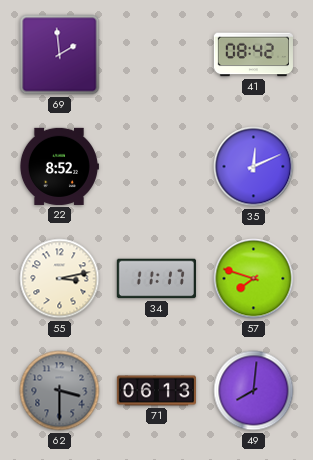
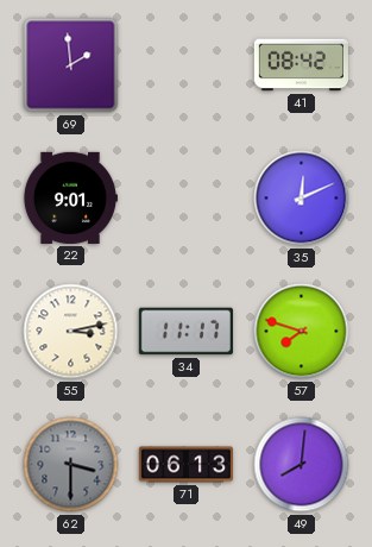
22: 8:52 -> 9:01
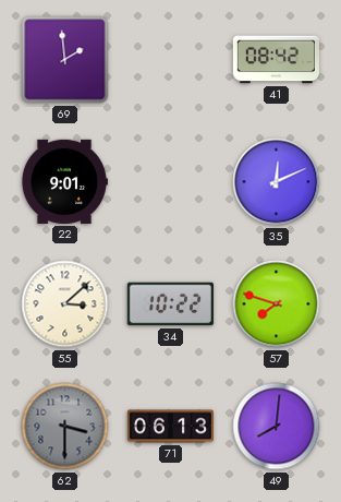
55: 3:13 -> 3:08
34: 11:17 -> 10:22
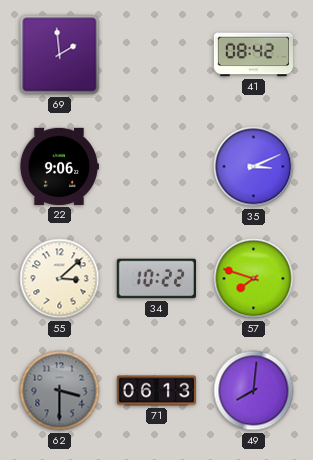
22: 9:01 -> 9:06
35: 12:11 -> 3:11
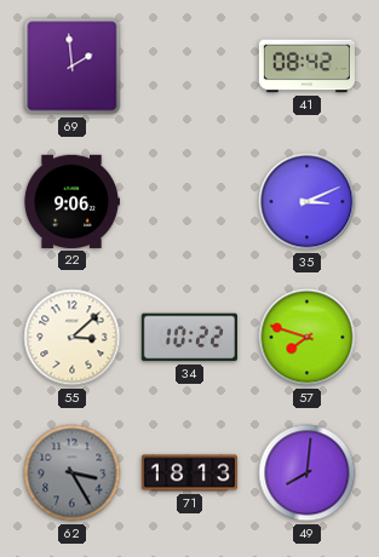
62: 3:30 -> 3:25
71: 06:13 -> 18:13
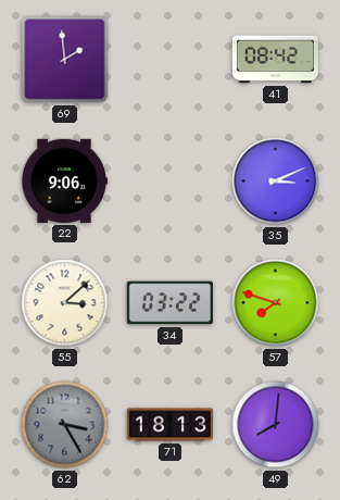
34: 10:22 -> 03:22
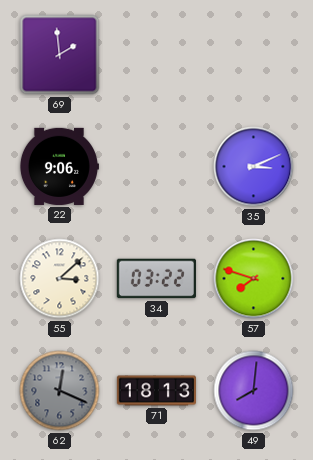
41: 08:42 -> none
62: 3:25 -> 12:19
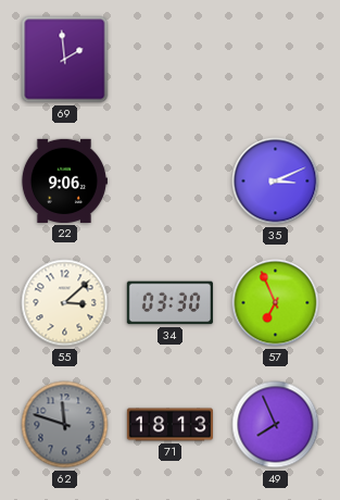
34: 03:22 -> 03:30
57: 7:48 -> 6:56
62: 12:19 -> 11:48
49: 8:01 -> 7:56
